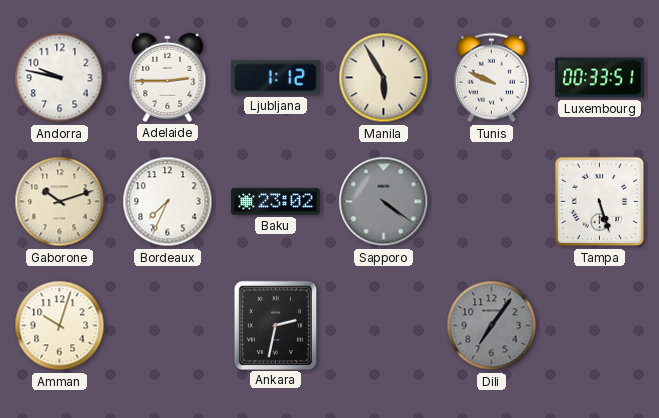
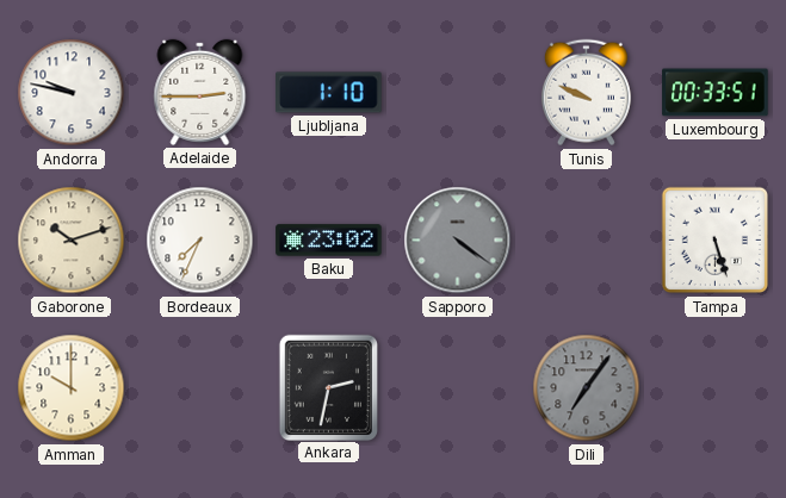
Ljubljana: 1:12 -> 1:10
Manila: 5:55 -> none
Amman: 10:03 -> 10:00
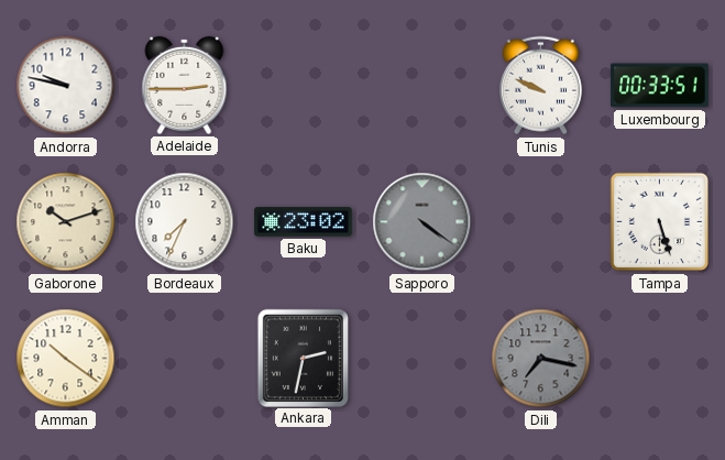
Ljubljana: 1:10 -> none
Amman: 10:00 -> 10:21
Dili: 7:06 -> 7:17
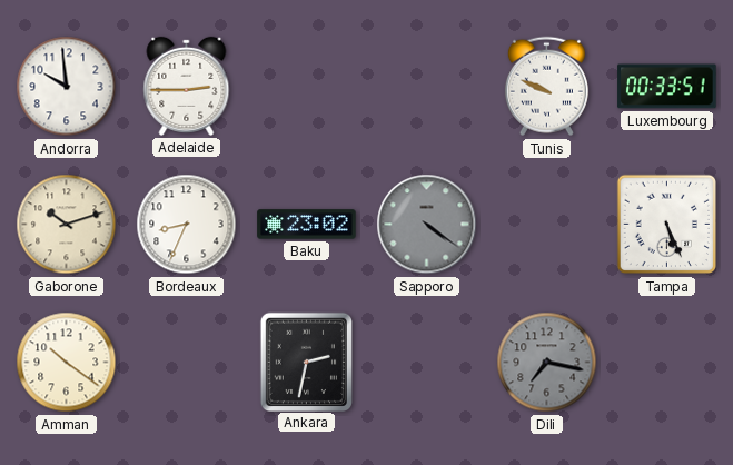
Andorra: 9:47 -> 9:59
Bordeaux: 7:34 -> 8:34
Tampa: 5:27 -> 5:26
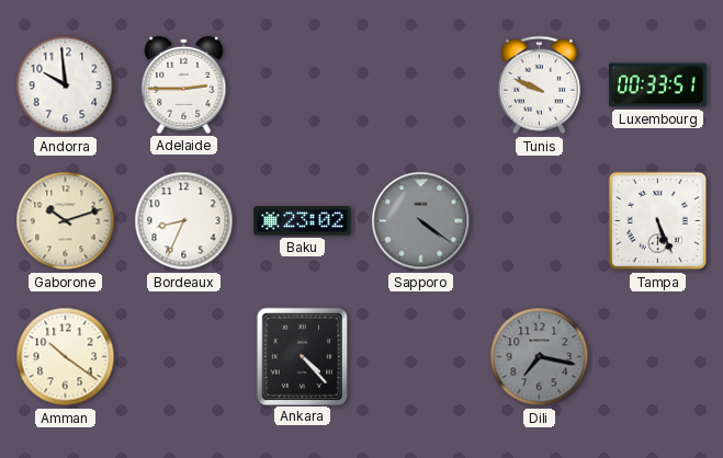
Ankara: 2:32 -> 4:23
